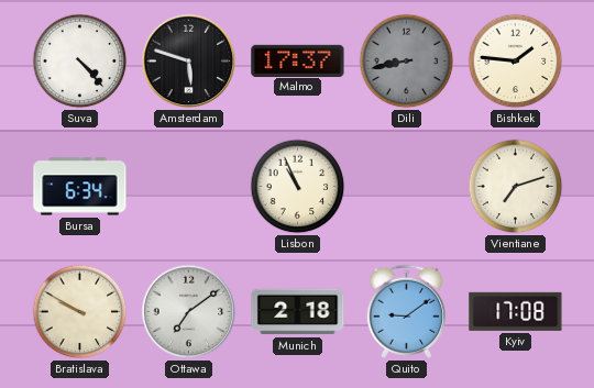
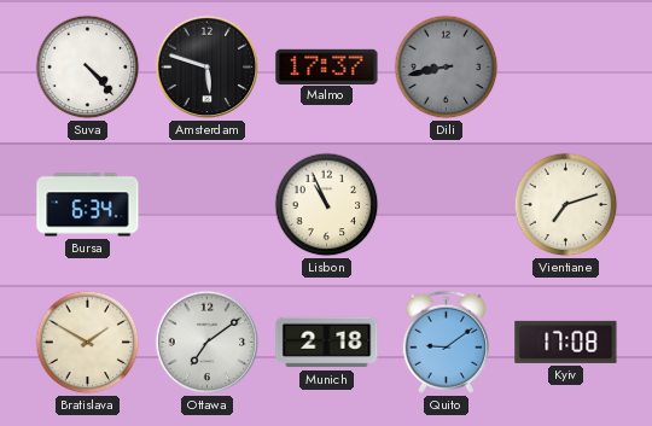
Bishkek: 1:46 -> none
Bratislava: 9:50 -> 1:50
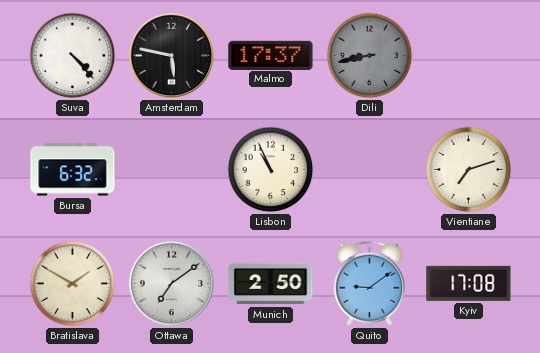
Amsterdam: 5:48 -> 5:47
Bursa: 6:34 -> 6:32
Munich: 2:18 -> 2:50
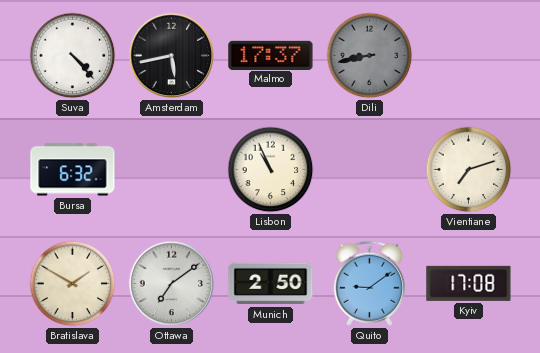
Amsterdam: 5:47 -> 5:43
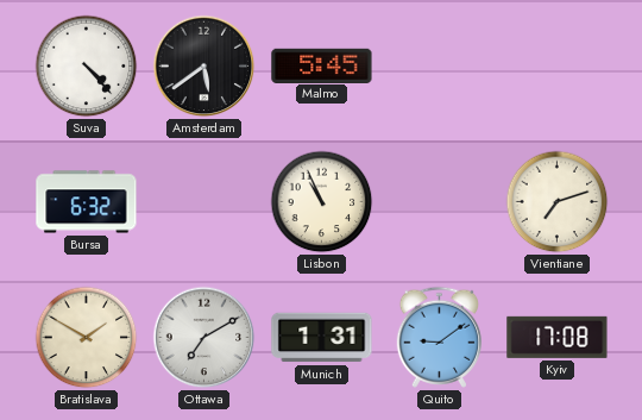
Amsterdam: 5:43 -> 5:39
Malmo: 17:37 -> 5:45
Dili: 8:43 -> none
Ottawa: 7:09 -> 7:10
Munich: 2:50 -> 1:31
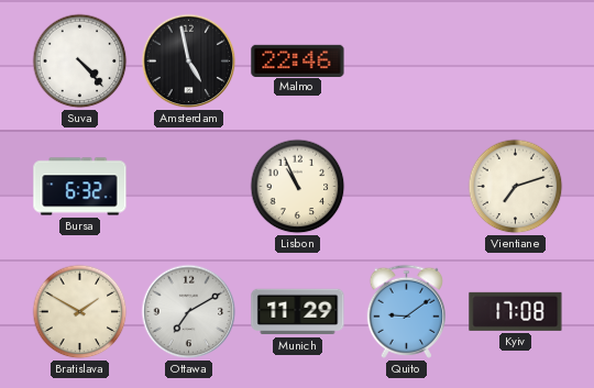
Amsterdam: 5:39 -> 4:58
Malmo: 5:45 -> 22:46
Munich: 1:31 -> 11:29
